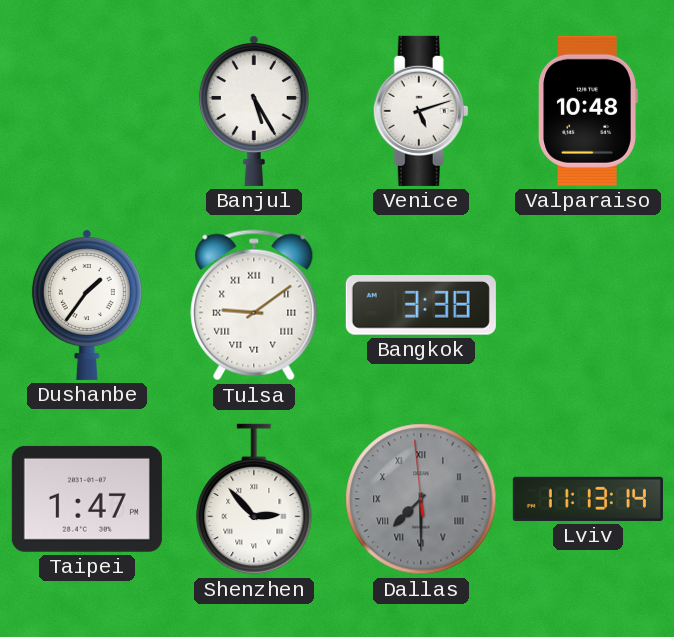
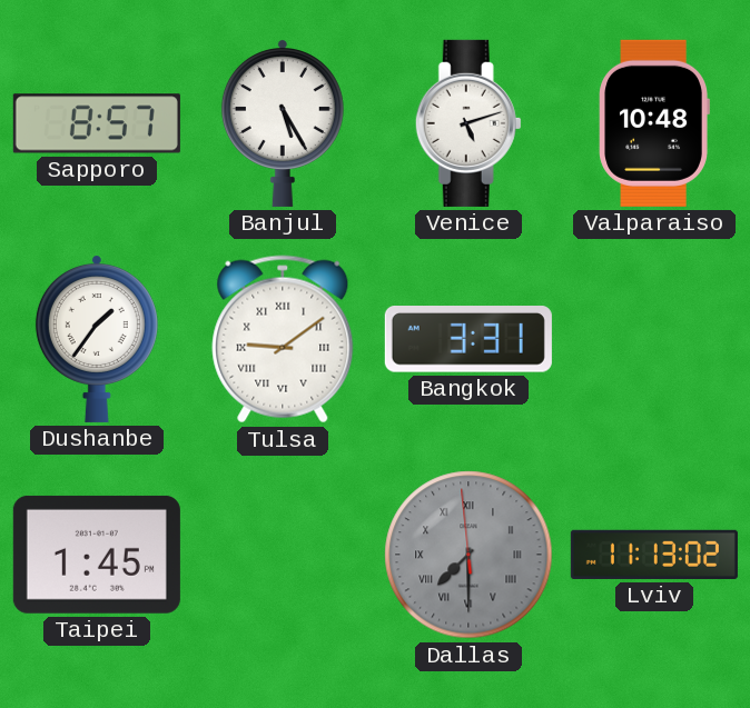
Sapporo: none -> 8:57
Bangkok: 3:38 -> 3:31
Taipei: 1:47 -> 1:45
Shenzhen: 2:53 -> none
Lviv: 11:13:14 -> 11:13:02
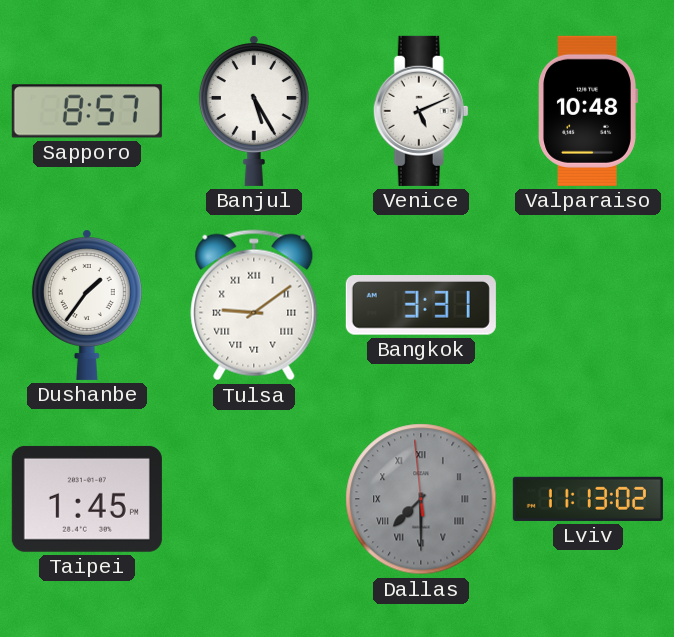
Venice: 5:12 -> 5:11
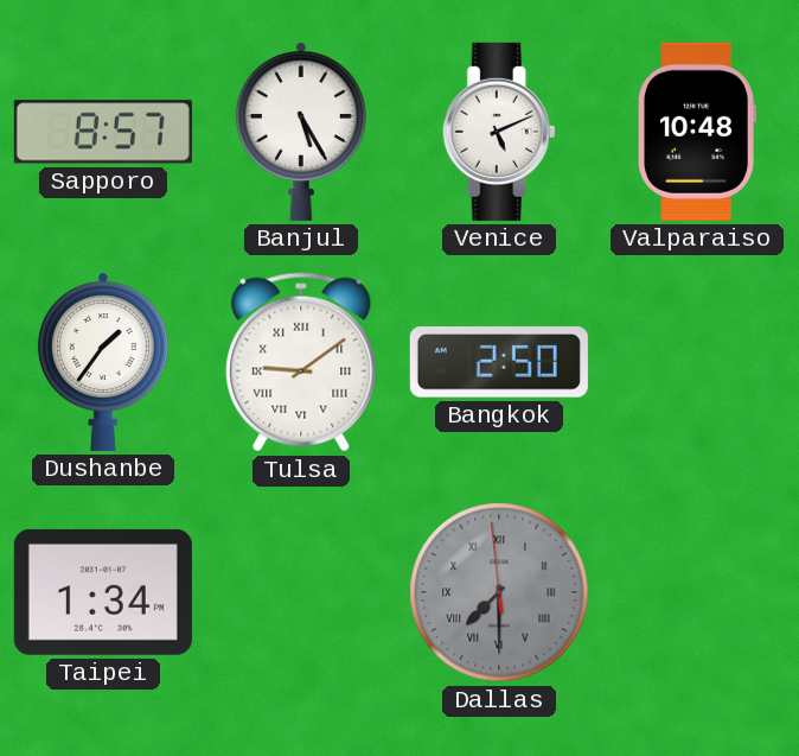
Bangkok: 3:31 -> 2:50
Taipei: 1:45 -> 1:34
Lviv: 11:13 -> none
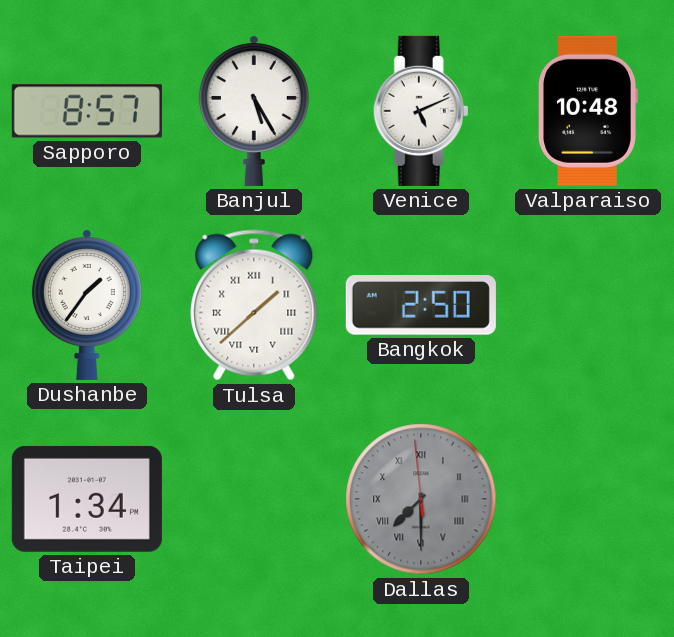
Tulsa: 9:09 -> 1:38
